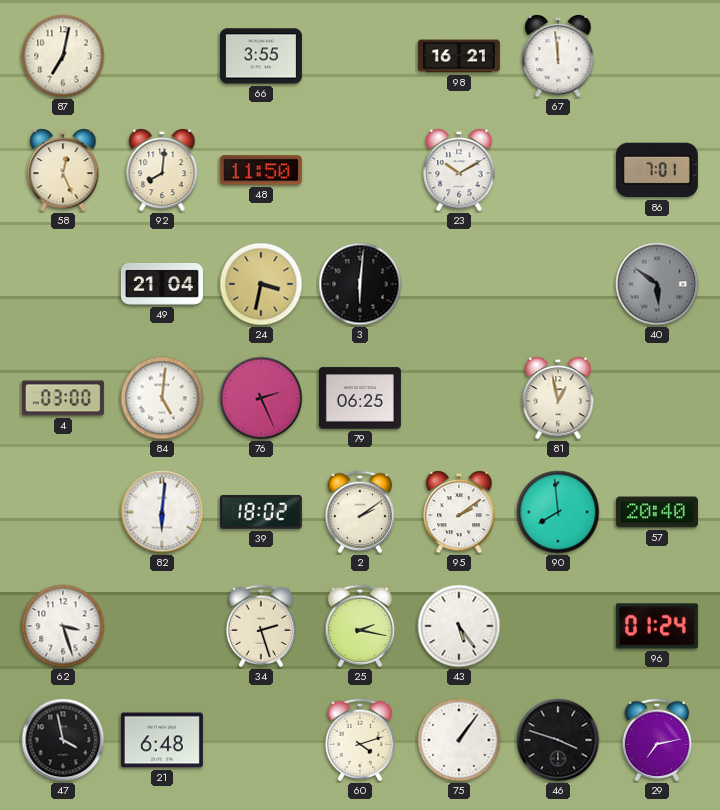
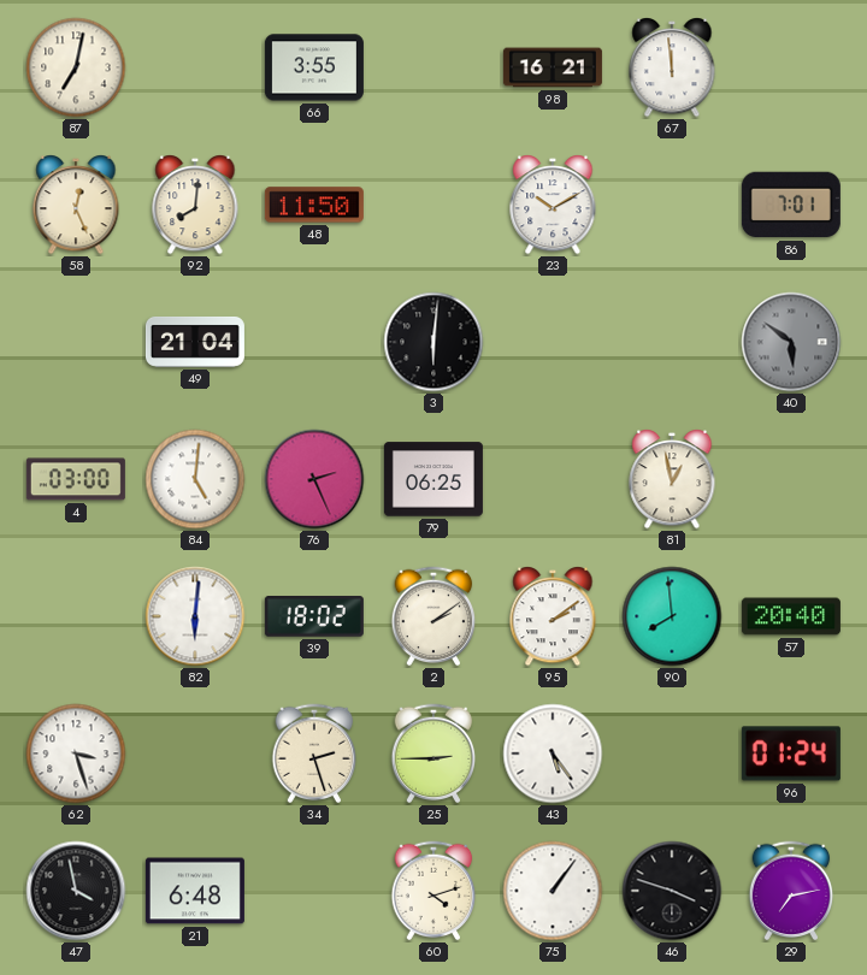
24: 3:32 -> none
25: 2:17 -> 2:45
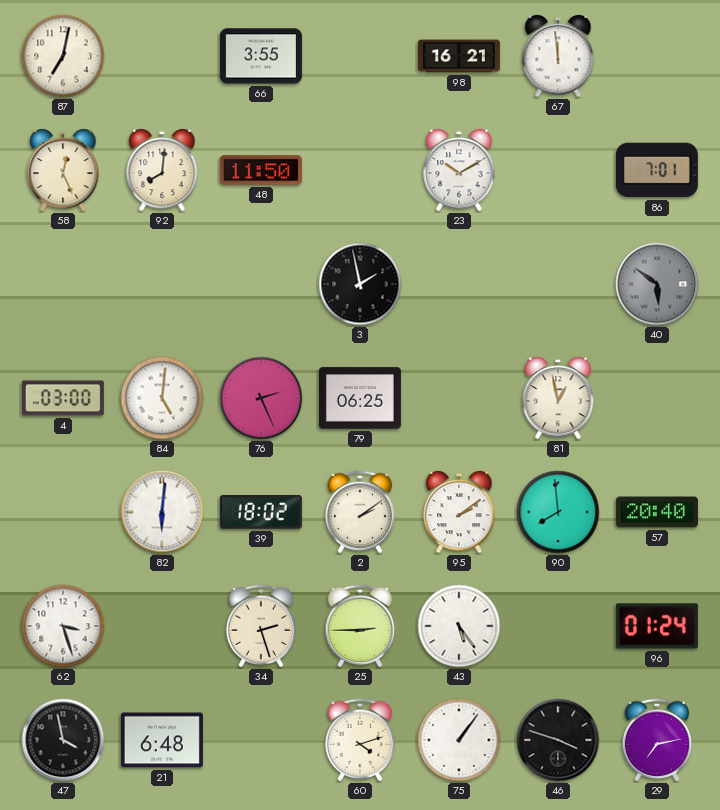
49: 21:04 -> none
3: 6:01 -> 1:58
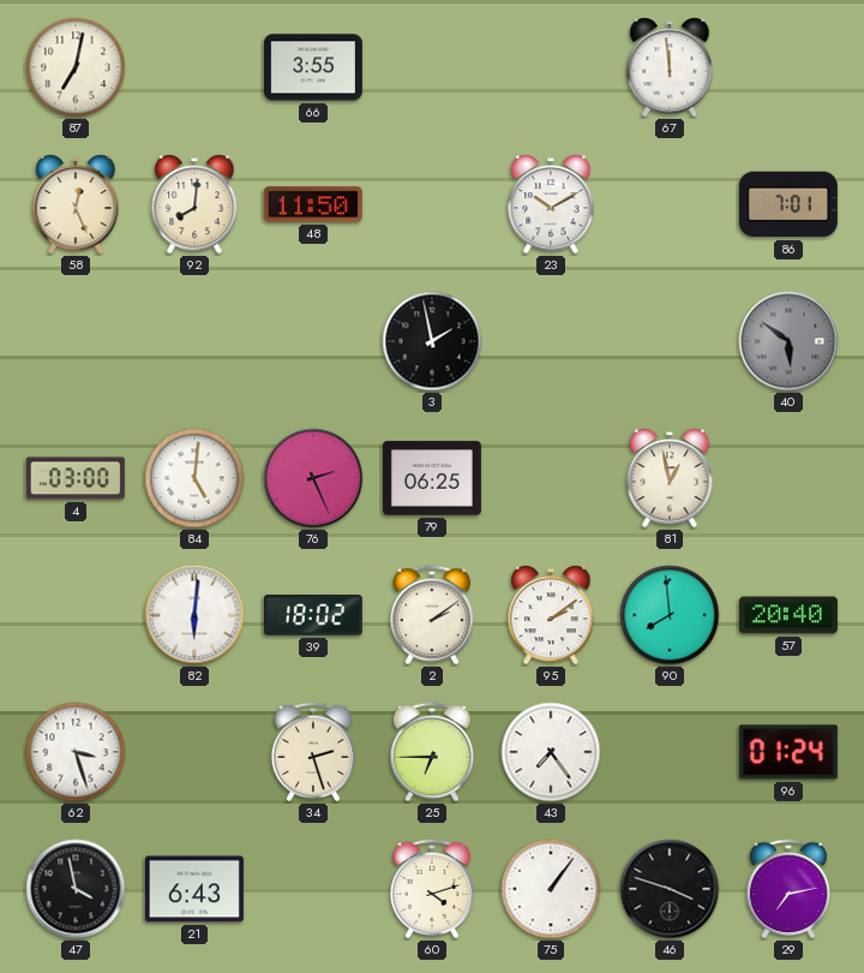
98: 16:21 -> none
25: 2:45 -> 6:45
43: 5:24 -> 7:24
21: 6:48 -> 6:43
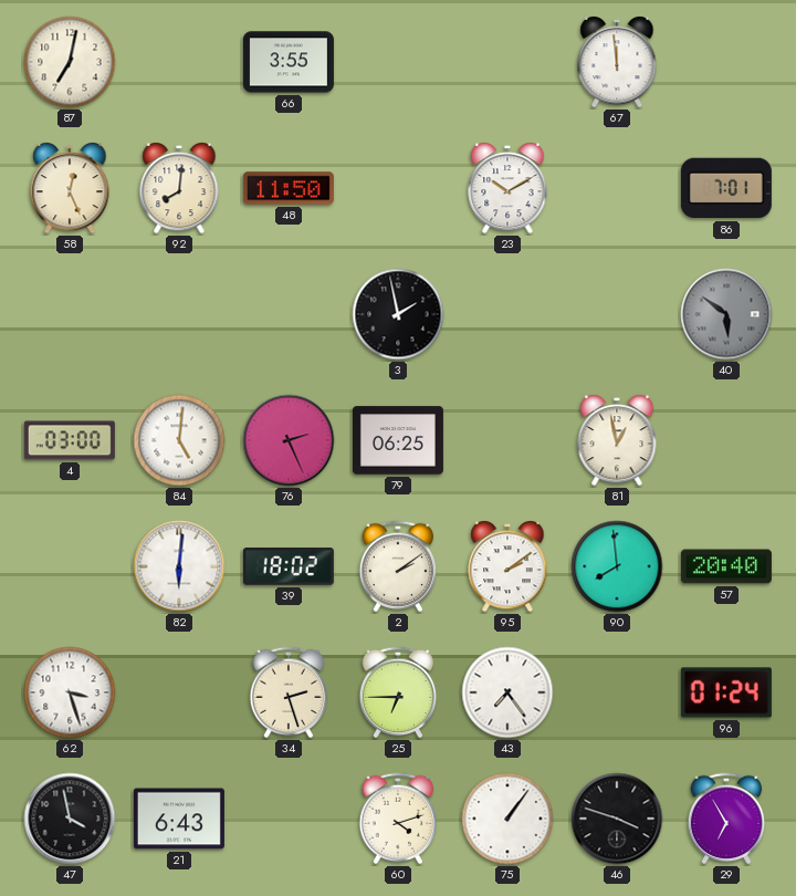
29: 7:13 -> 6:55
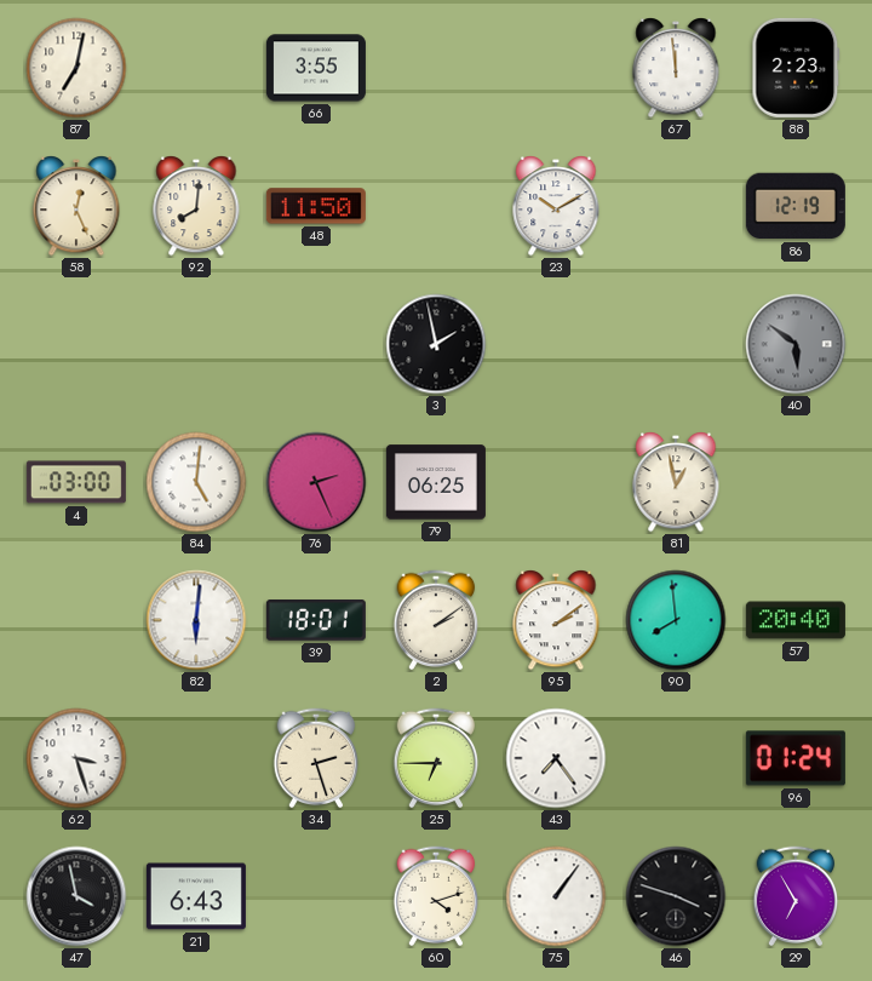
88: none -> 2:23
86: 7:01 -> 12:19
39: 18:02 -> 18:01
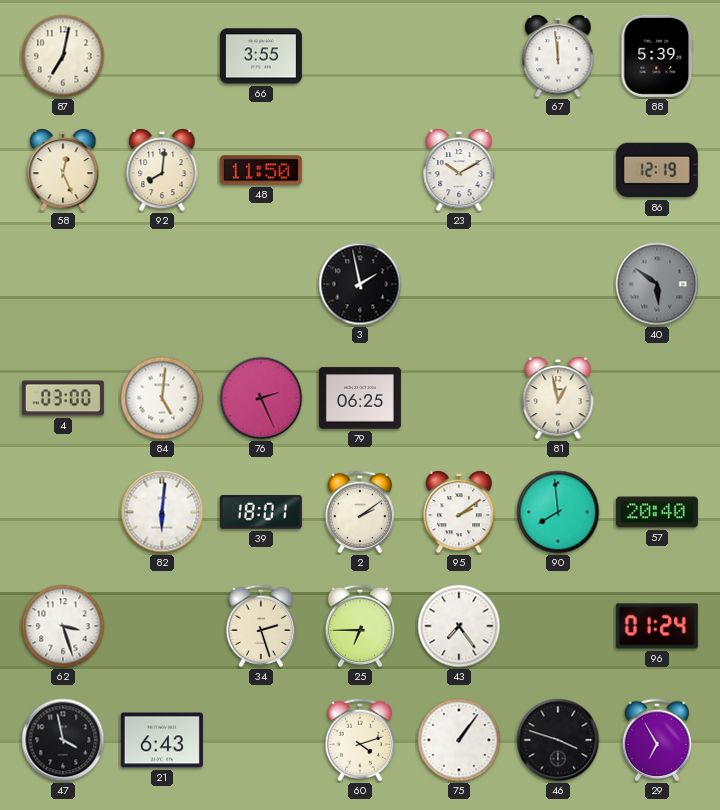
88: 2:23 -> 5:39
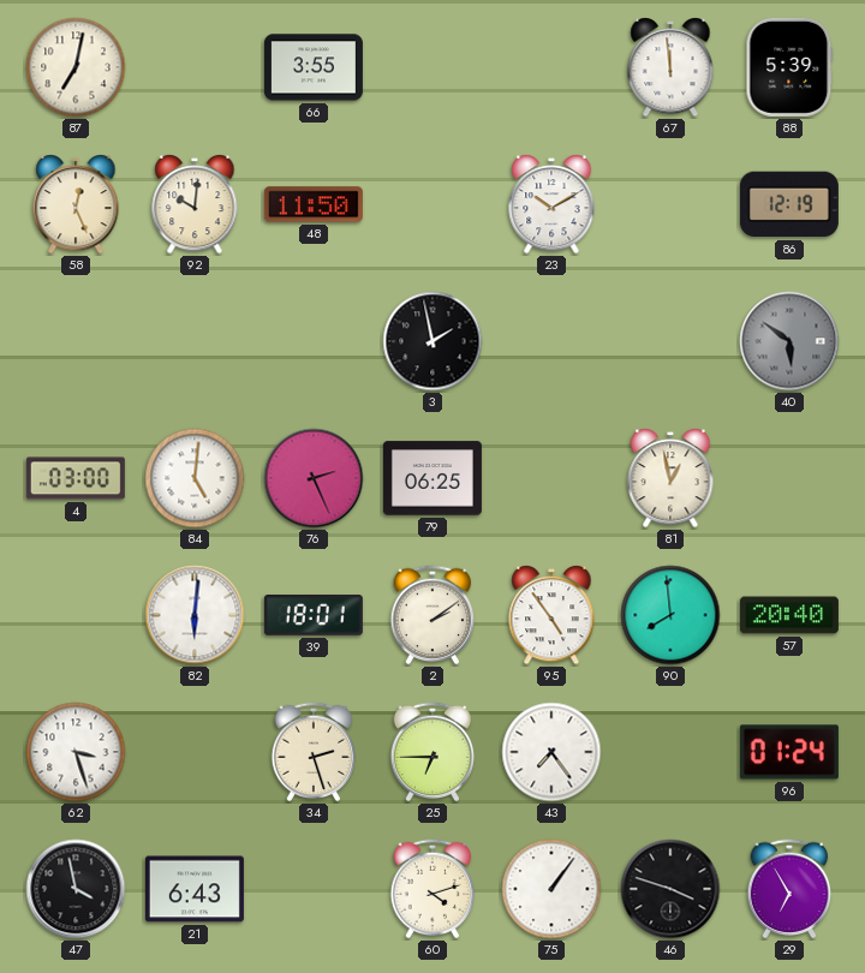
92: 8:01 -> 10:01
95: 2:09 -> 4:54
